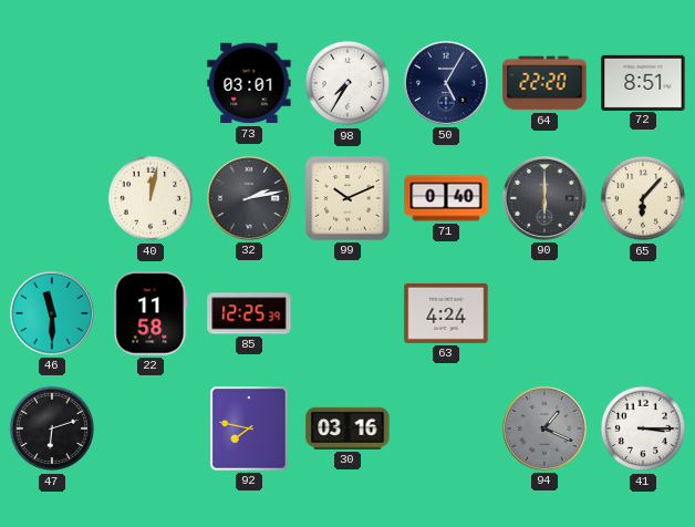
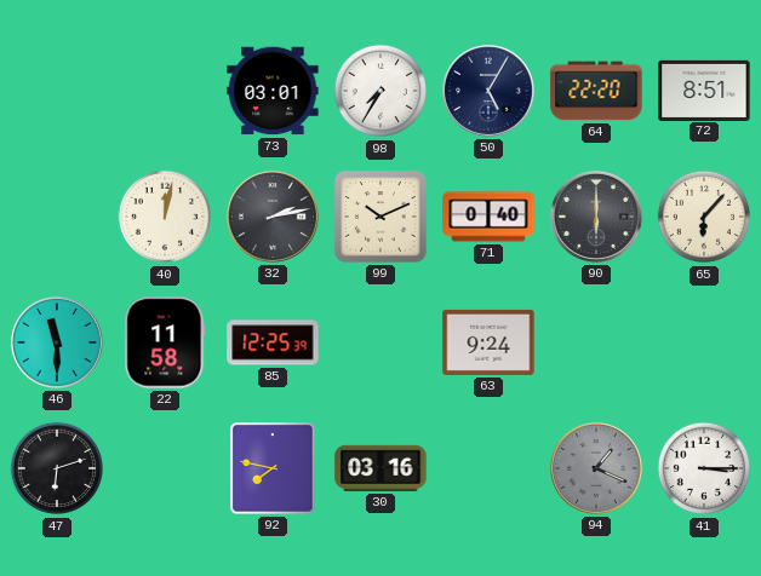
63: 4:24 -> 9:24
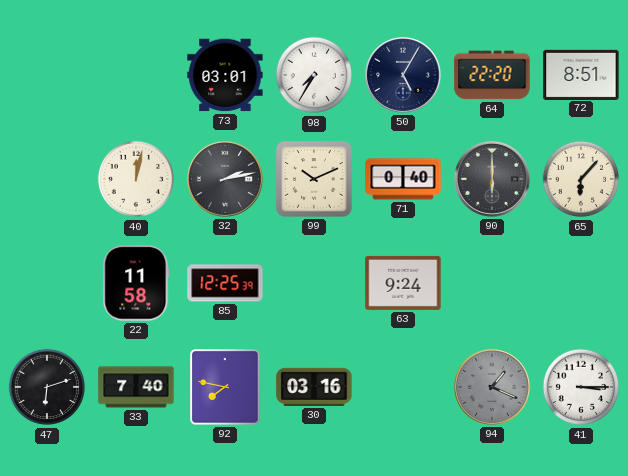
46: 11:30 -> none
33: none -> 7:40
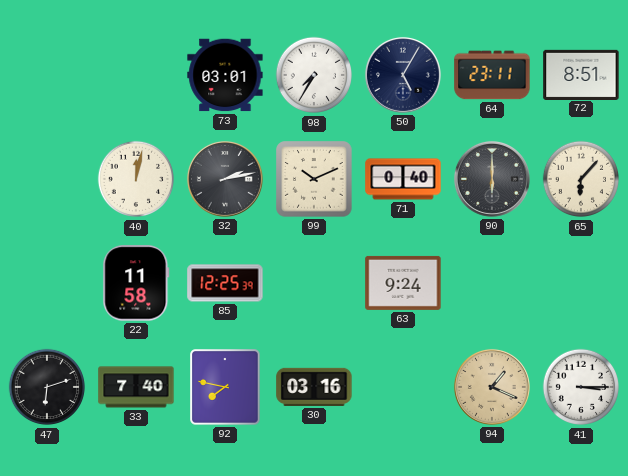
64: 22:20 -> 23:11
94 dial: grey -> champagne
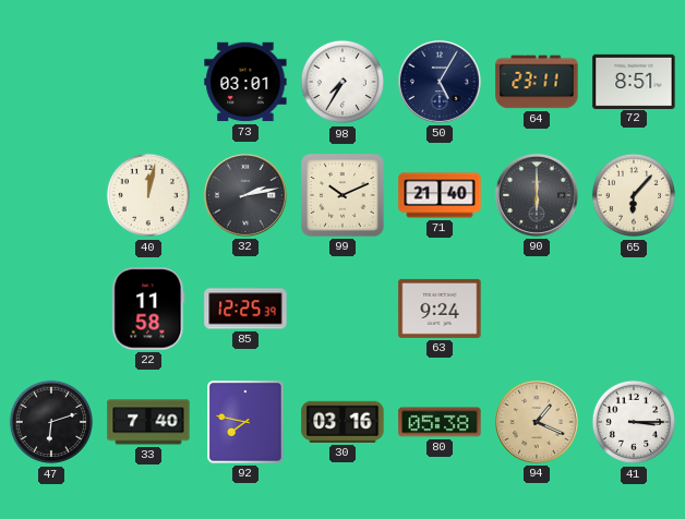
71: 0:40 -> 21:40
80: none -> 05:38
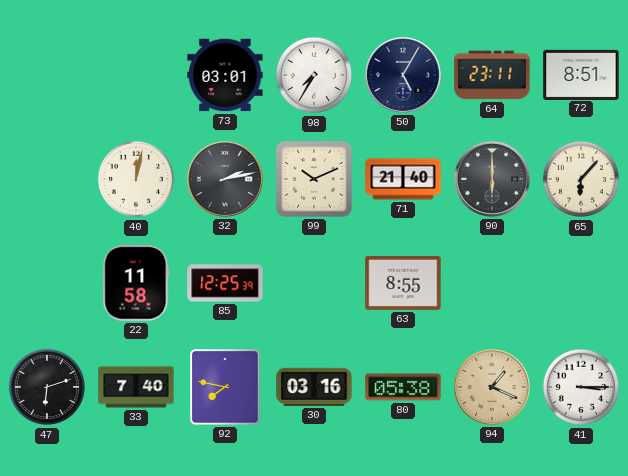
63: 9:24 -> 8:55
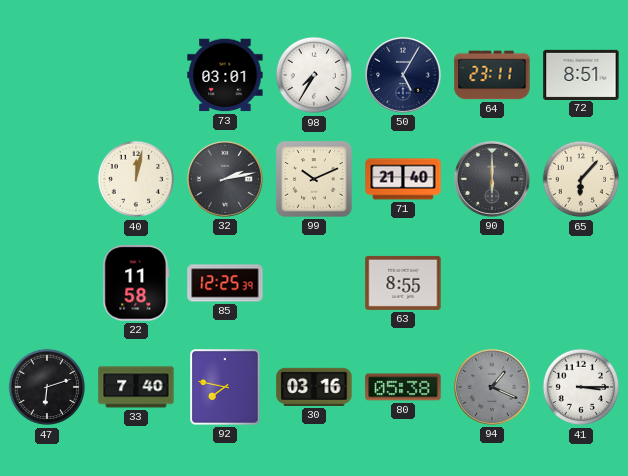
94 dial: champagne -> grey
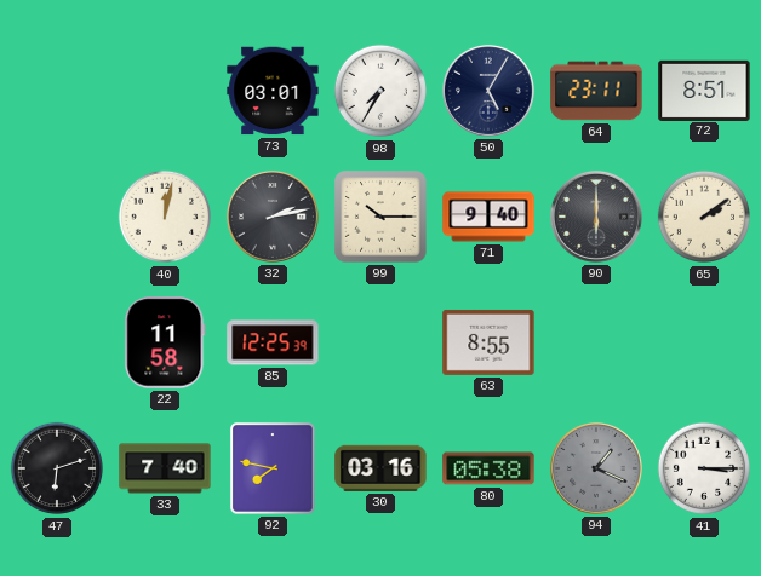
99: 10:11 -> 10:15
71: 21:40 -> 9:40
65: 6:07 -> 2:09
